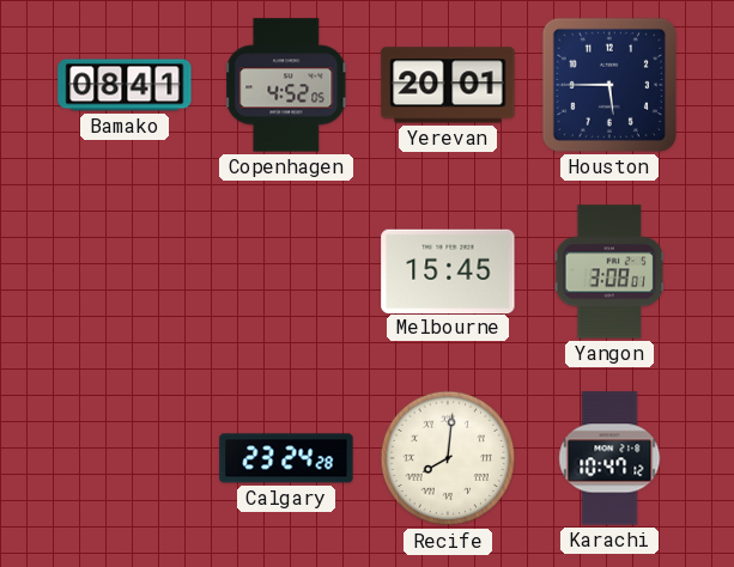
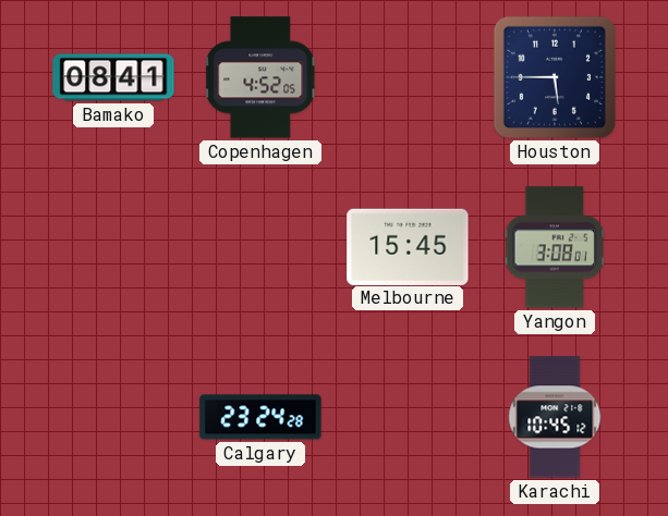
Yerevan: 20:01 -> none
Recife: 8:01 -> none
Karachi: 10:47 -> 10:45
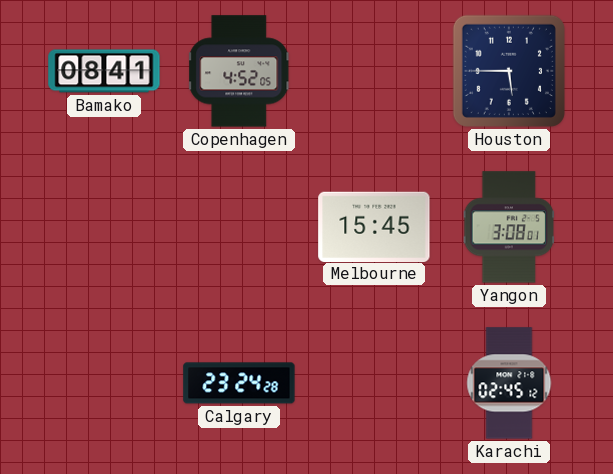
Karachi: 10:45 -> 02:45
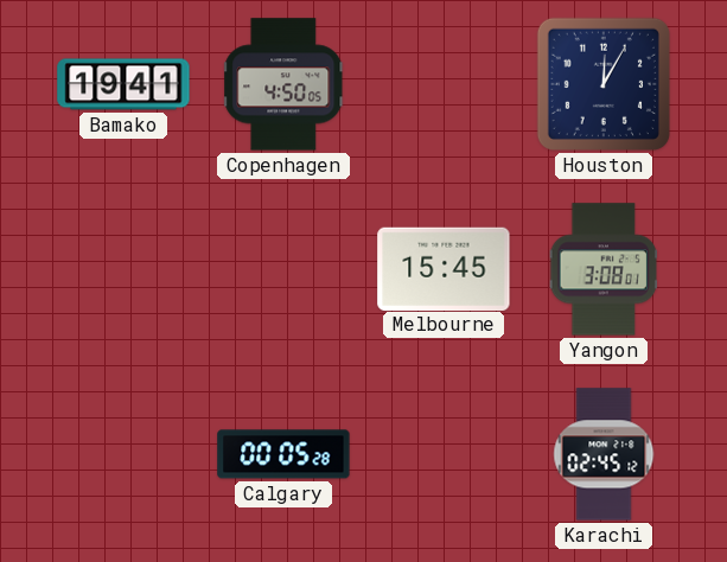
Bamako: 08:41 -> 19:41
Copenhagen: 4:52 -> 4:50
Houston: 5:45 -> 12:05
Calgary: 23:24 -> 00:05
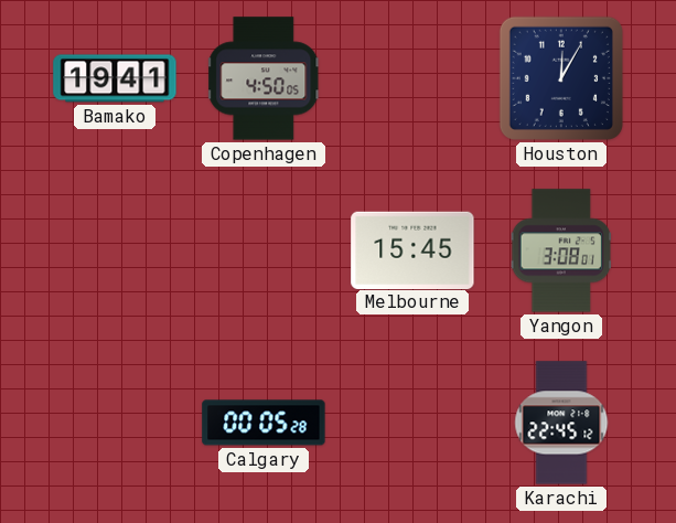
Karachi: 02:45 -> 22:45
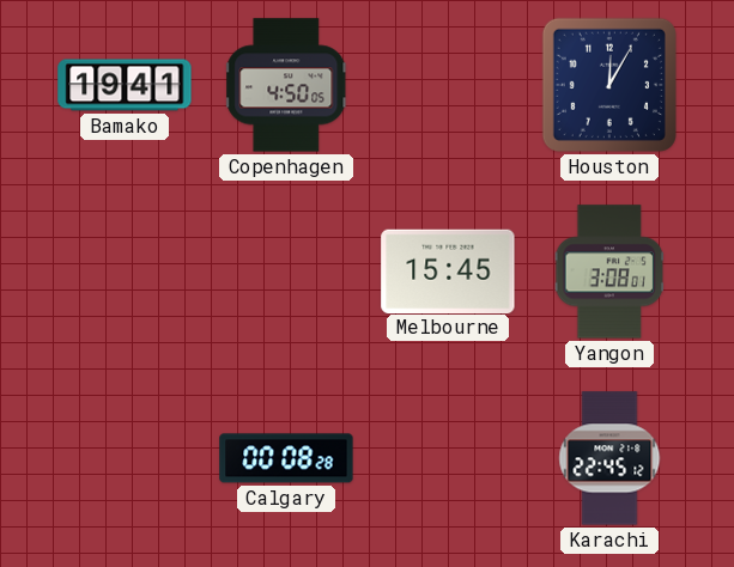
Calgary: 00:05 -> 00:08
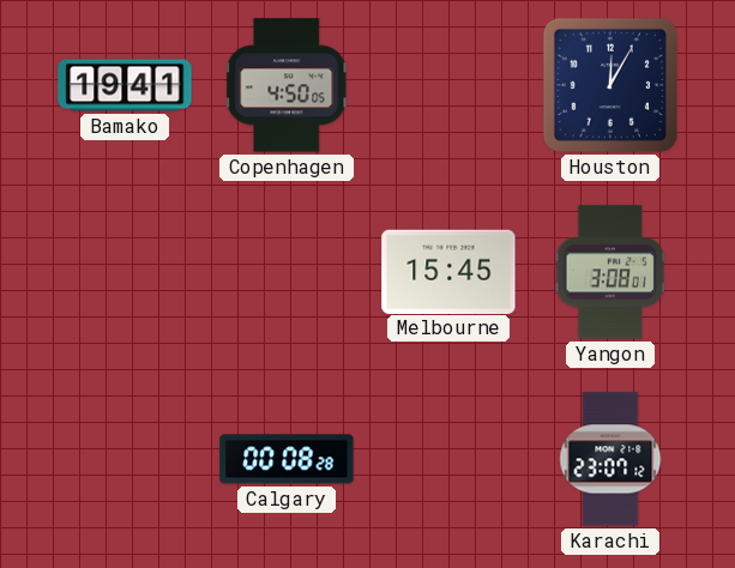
Karachi: 22:45 -> 23:07
